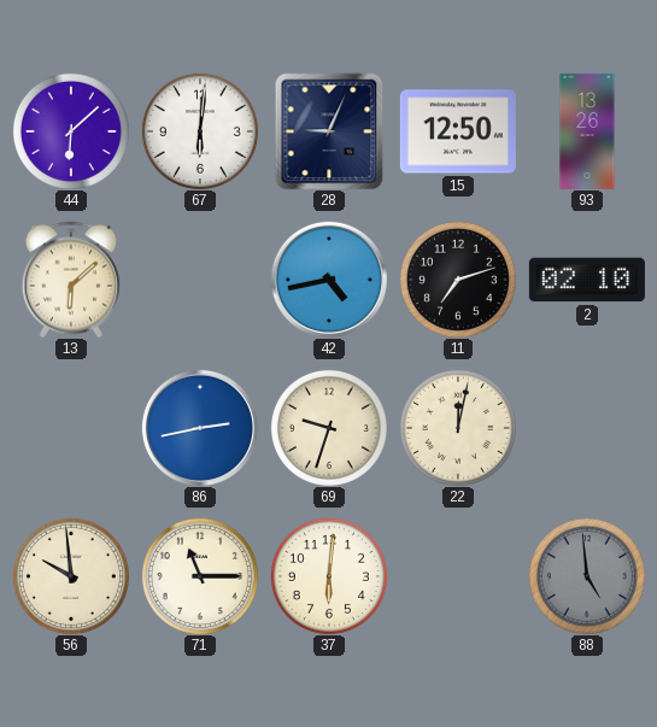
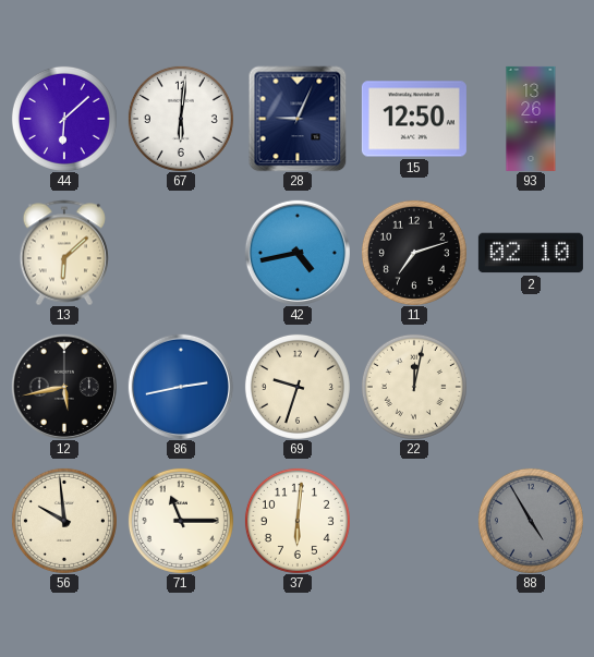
12: none -> 5:43
88: 4:59 -> 4:55
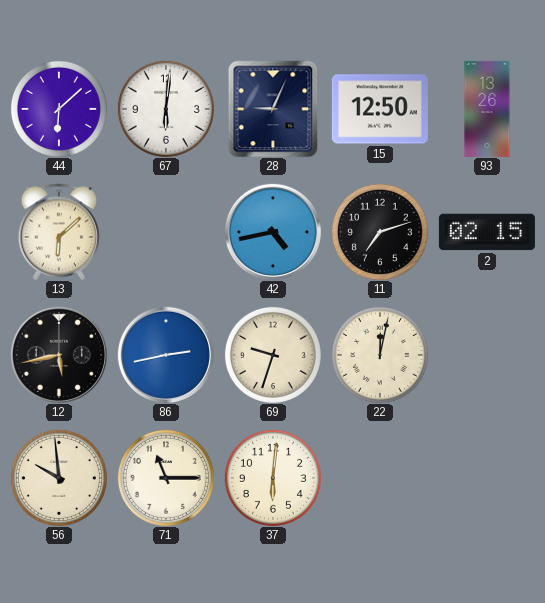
2: 02:10 -> 02:15
88: 4:55 -> none
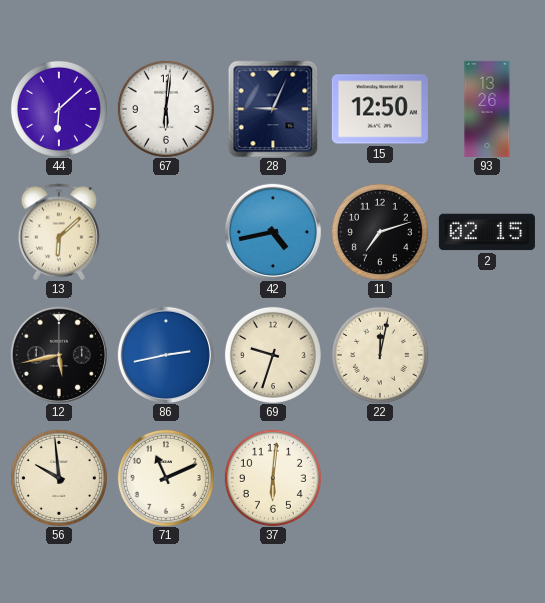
71: 11:15 -> 11:11
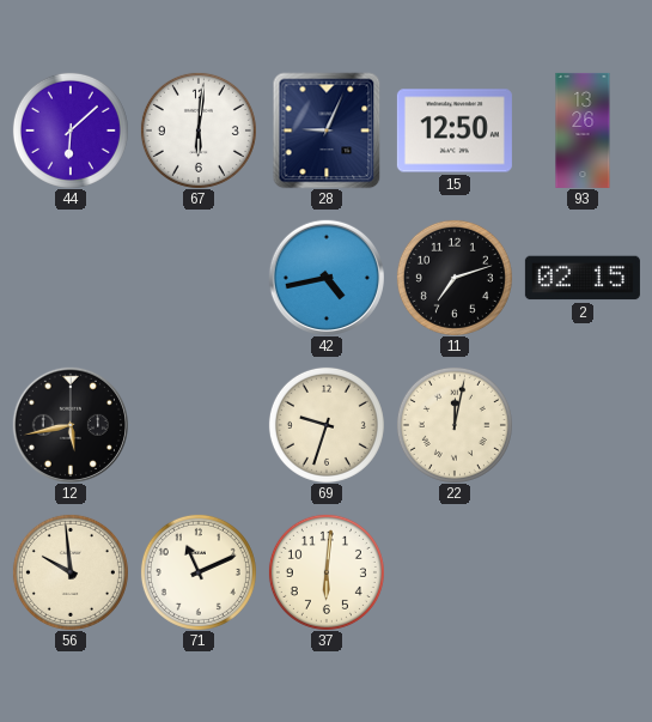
13: 6:08 -> none
86: 2:43 -> none
